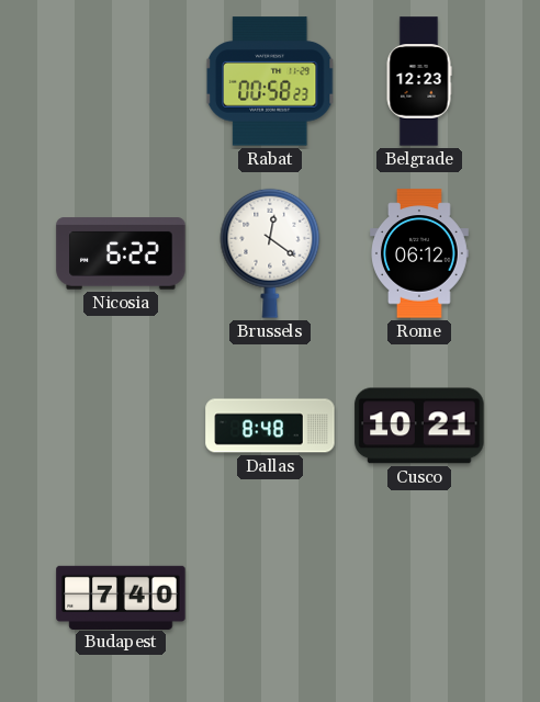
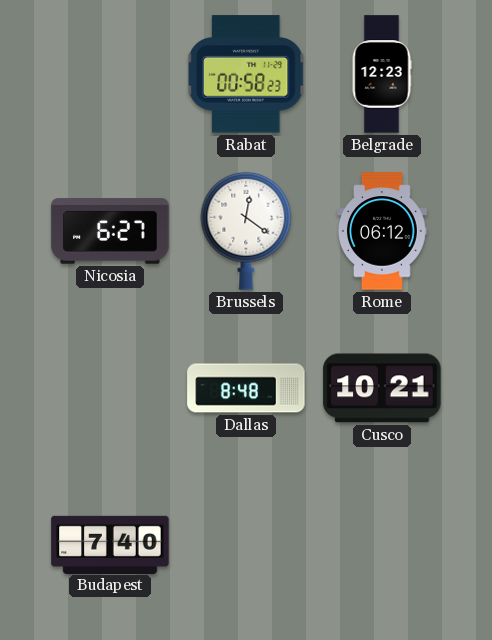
Nicosia: 6:22 -> 6:27
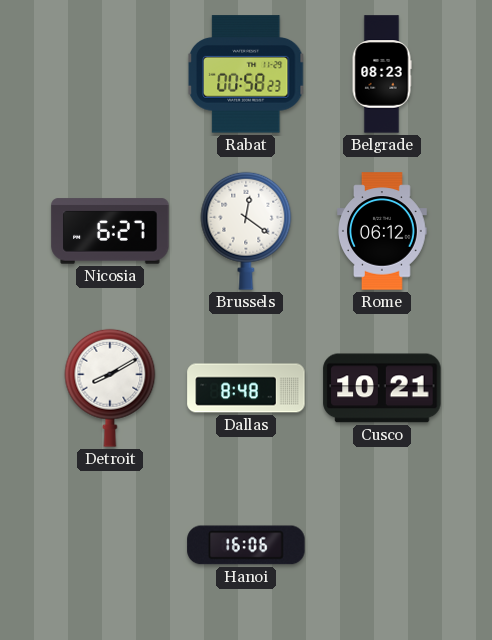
Belgrade: 12:23 -> 08:23
Detroit: none -> 8:10
Budapest: 7:40 -> none
Hanoi: none -> 16:06
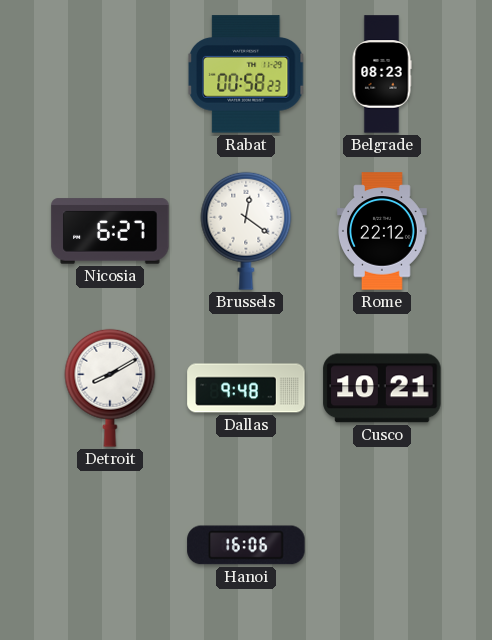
Rome: 06:12 -> 22:12
Dallas: 8:48 -> 9:48
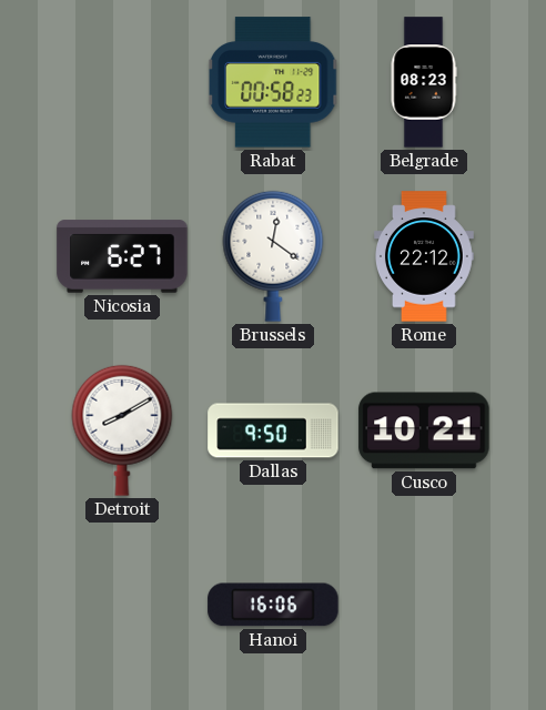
Dallas: 9:48 -> 9:50
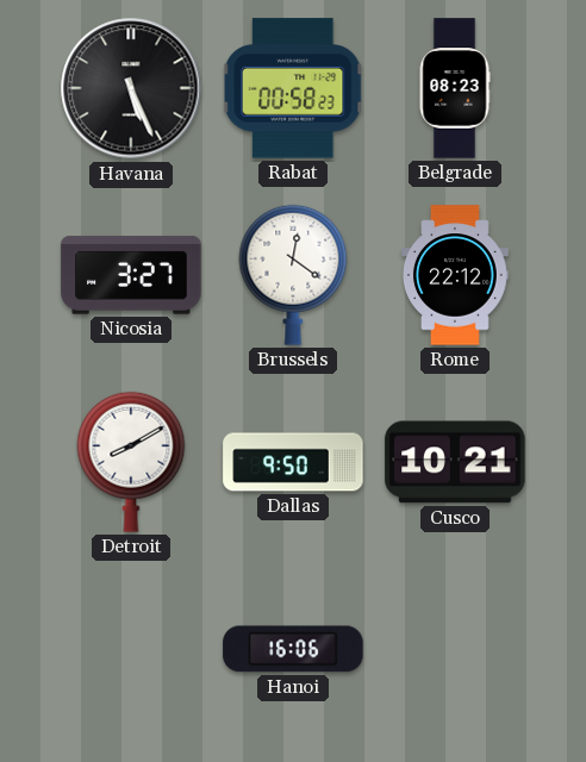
Havana: none -> 5:26
Nicosia: 6:27 -> 3:27
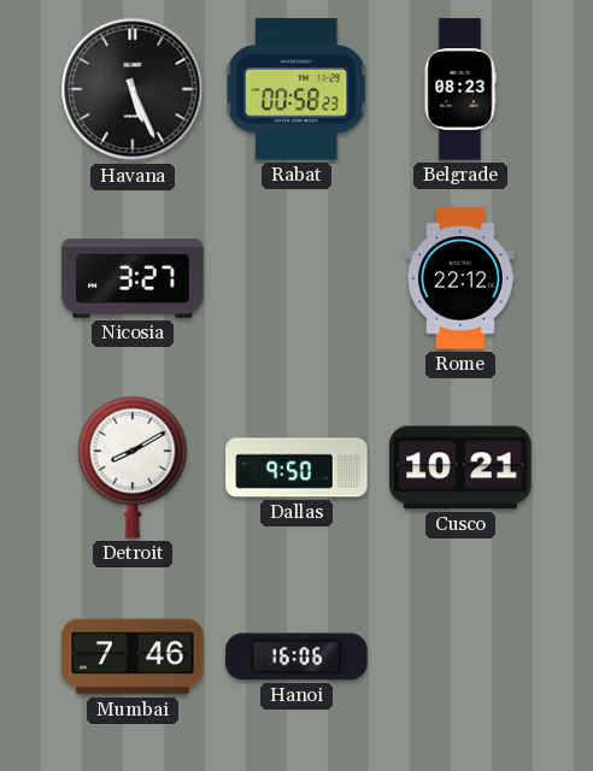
Brussels: 12:21 -> none
Mumbai: none -> 7:46
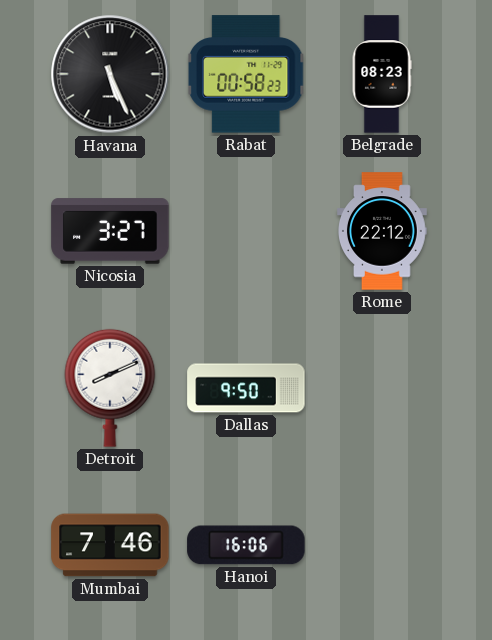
Detroit: 8:10 -> 8:11
Cusco: 10:21 -> none
